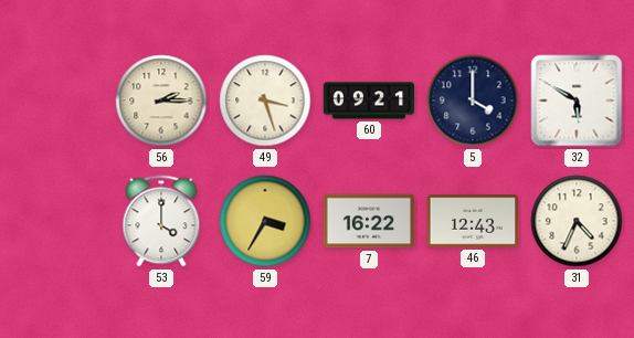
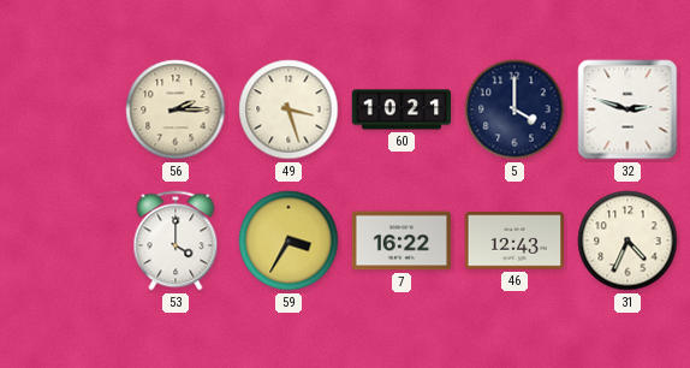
60: 09:21 -> 10:21
32: 5:50 -> 2:48
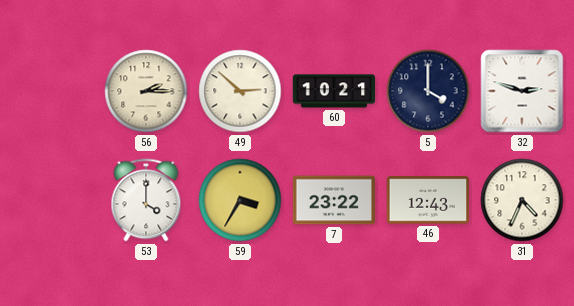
49: 3:27 -> 2:52
7: 16:22 -> 23:22
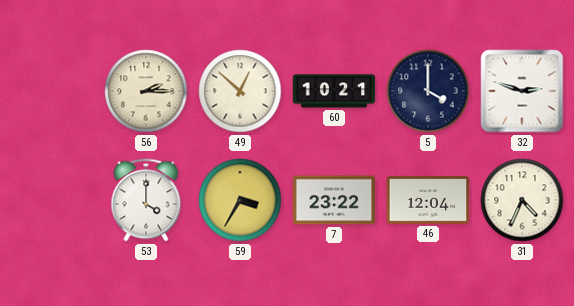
49: 2:52 -> 12:52
46: 12:43 -> 12:04
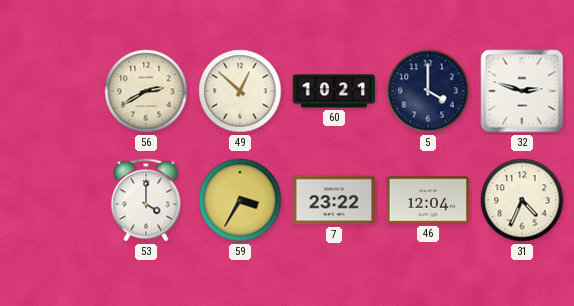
56: 2:15 -> 2:40
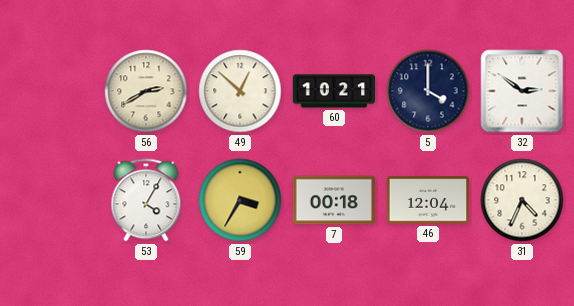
32: 2:48 -> 2:51
53: 4:00 -> 4:05
7: 23:22 -> 00:18
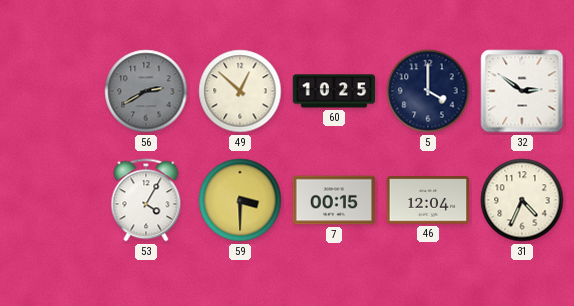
56 dial: cream -> grey
60: 10:21 -> 10:25
59: 3:35 -> 3:30
7: 00:18 -> 00:15
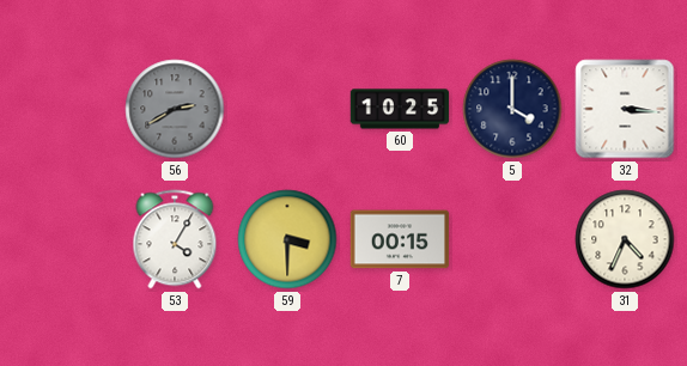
49: 12:52 -> none
32: 2:51 -> 3:16
46: 12:04 -> none
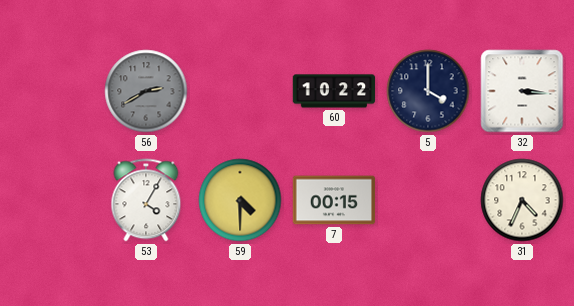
60: 10:25 -> 10:22
59: 3:30 -> 4:30
